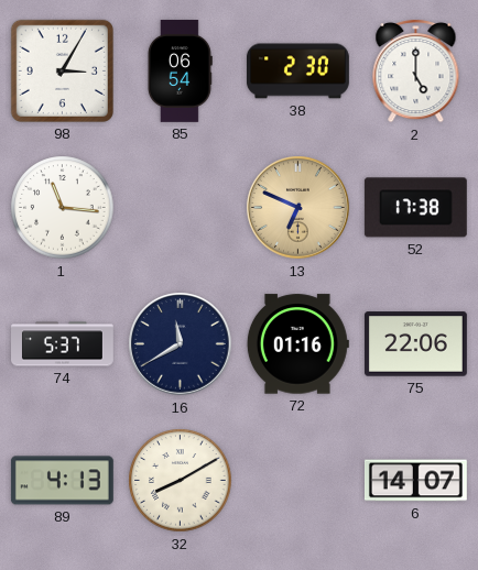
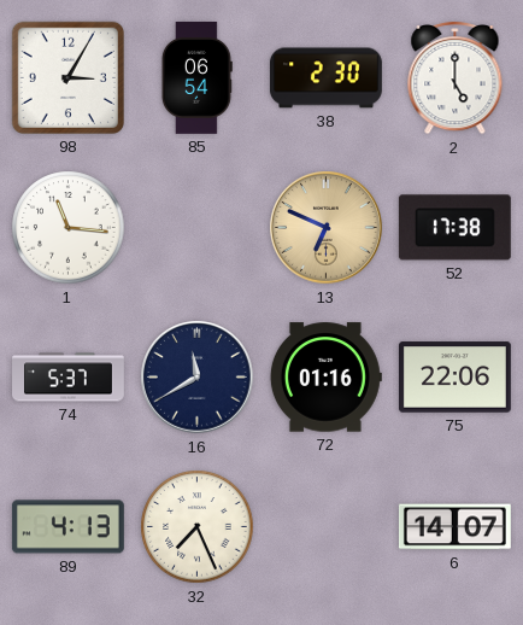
32: 8:10 -> 7:26
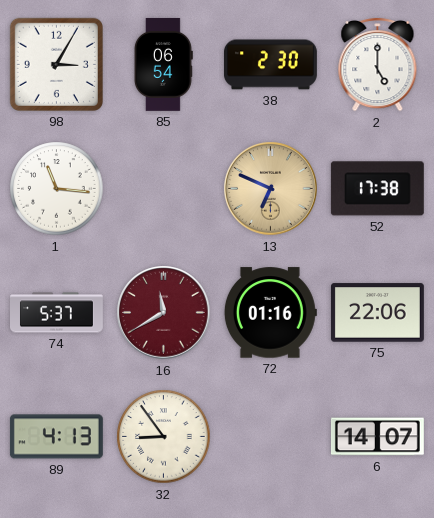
16 dial: navy -> burgundy
32: 7:26 -> 8:54
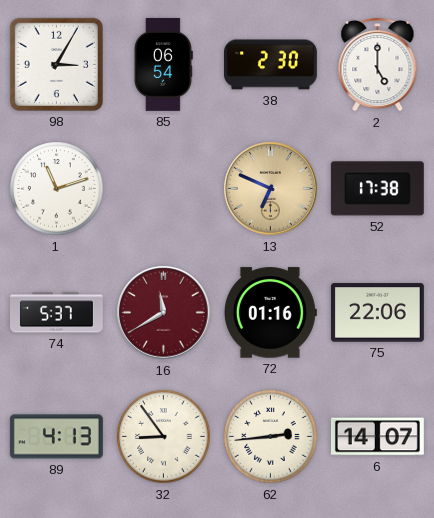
1: 11:16 -> 11:12
62: none -> 2:44
